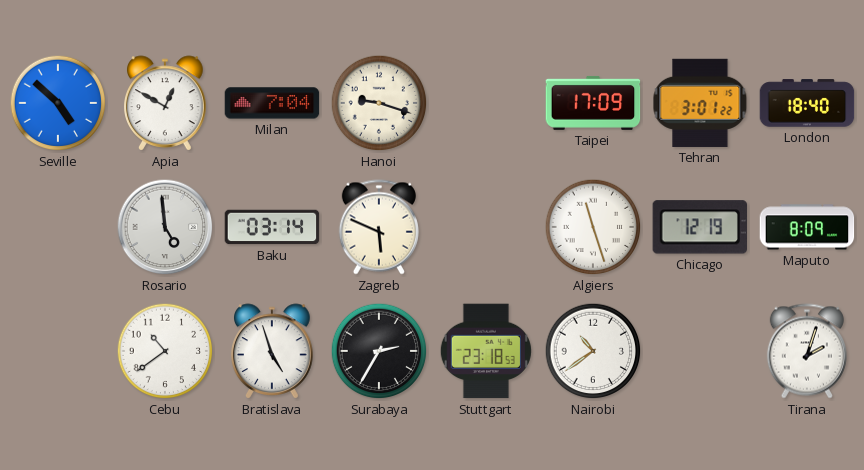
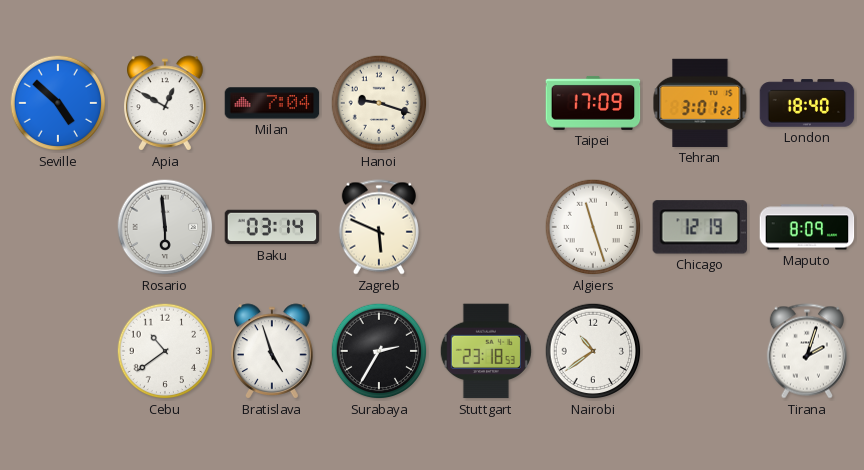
Rosario: 4:59 -> 5:59
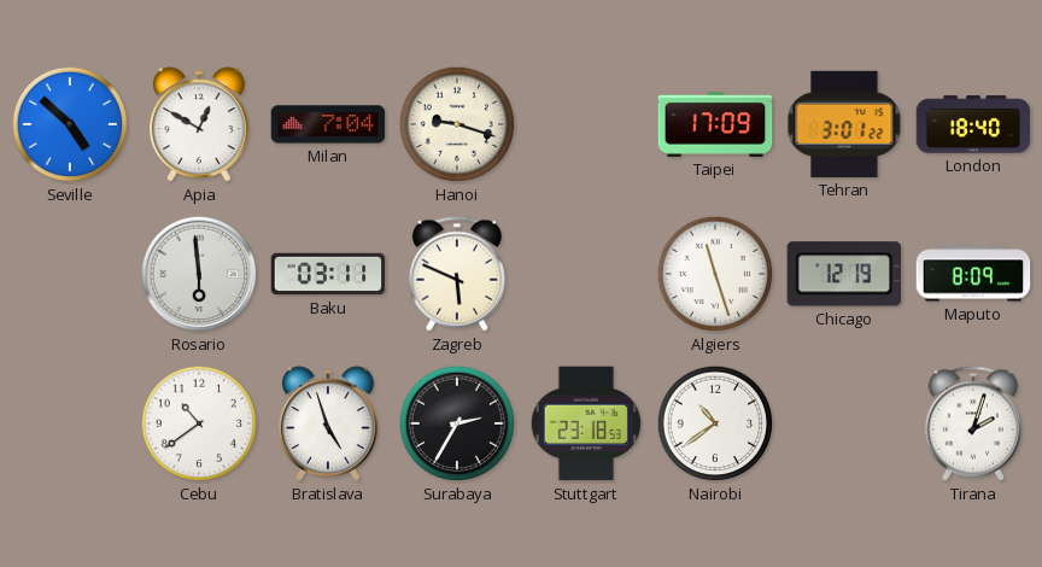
Baku: 03:14 -> 03:11
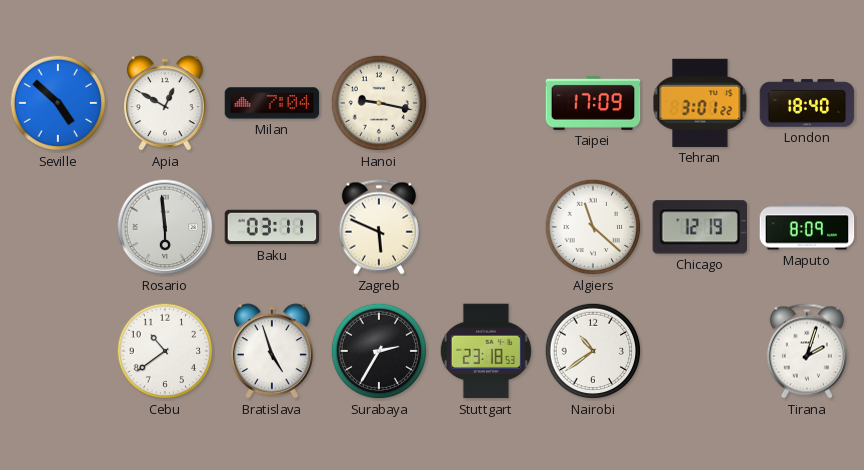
Hanoi: 9:18 -> 9:17
Algiers: 11:27 -> 11:22
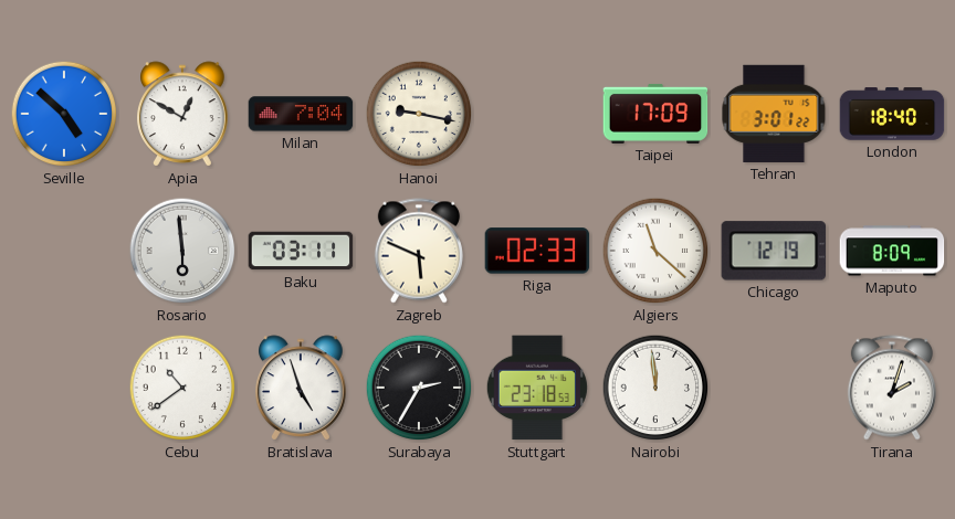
Riga: none -> 02:33
Nairobi: 10:39 -> 11:59
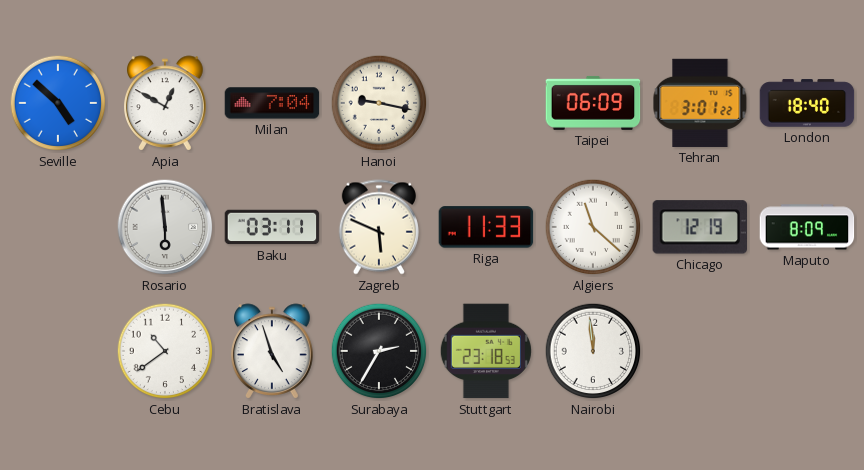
Taipei: 17:09 -> 06:09
Riga: 02:33 -> 11:33
Tirana: 2:03 -> none
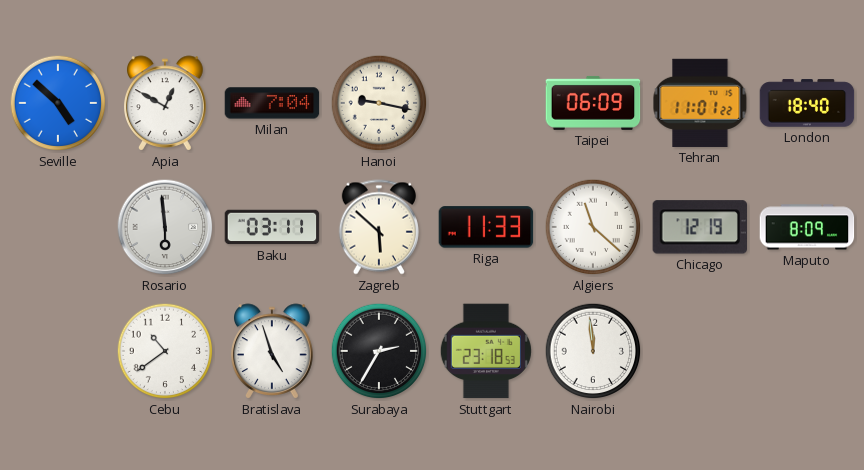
Tehran: 3:01 -> 11:01
Zagreb: 5:49 -> 5:52
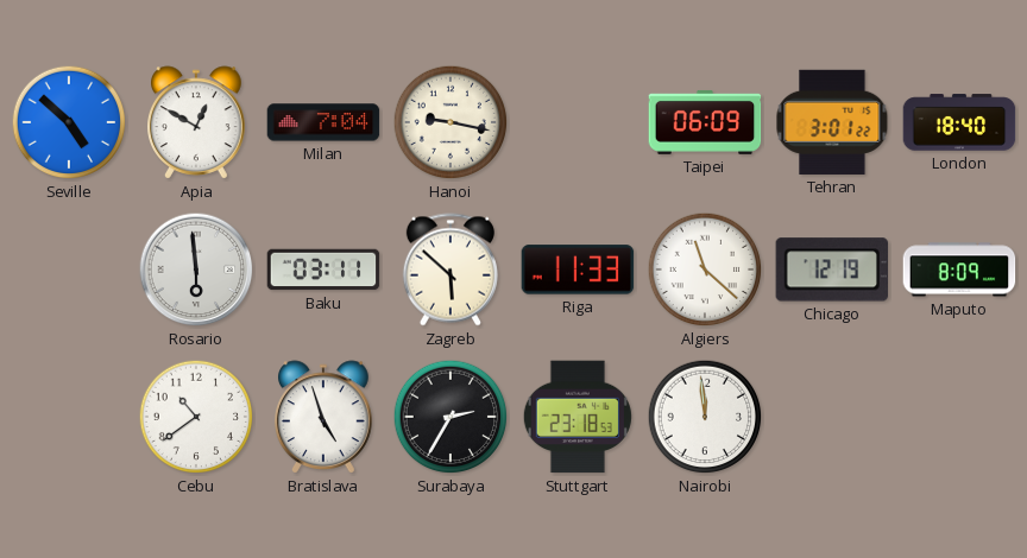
Tehran: 11:01 -> 3:01
